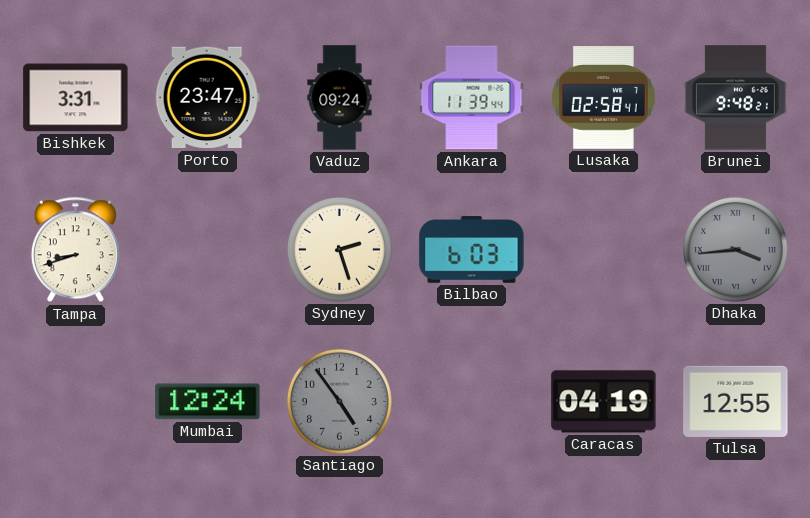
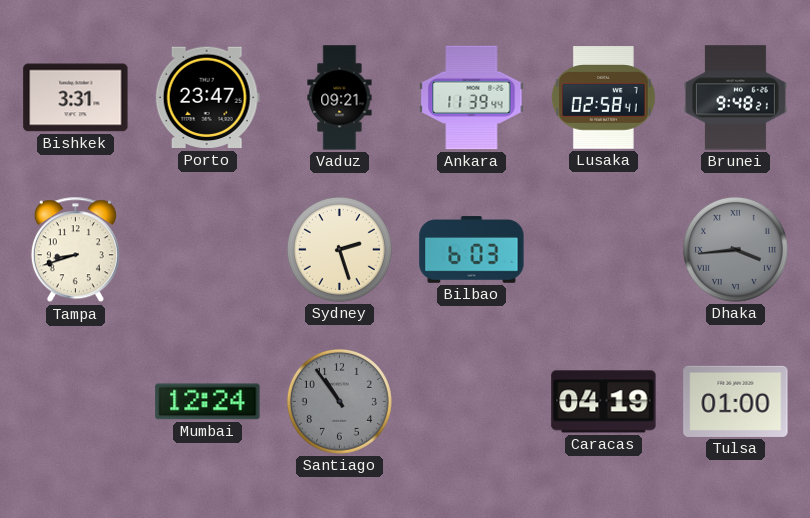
Vaduz: 09:24 -> 09:21
Santiago: 4:54 -> 10:54
Tulsa: 12:55 -> 01:00
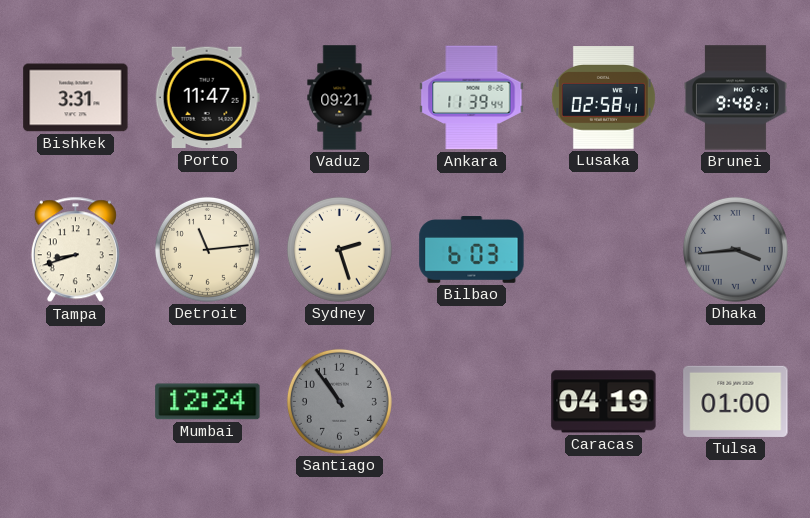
Porto: 23:47 -> 11:47
Detroit: none -> 11:14
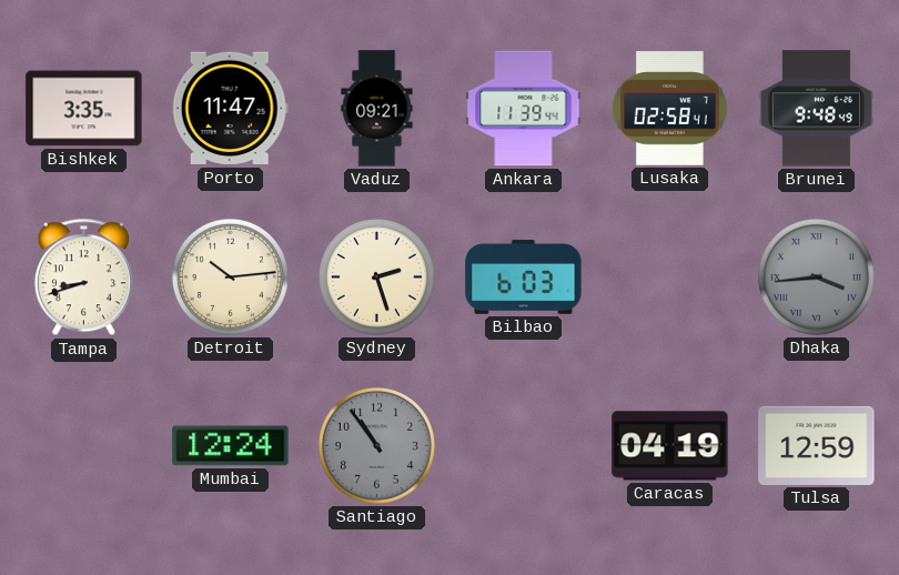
Bishkek: 3:31 -> 3:35
Brunei: 9:48:21 -> 9:48:49
Detroit: 11:14 -> 10:14
Tulsa: 01:00 -> 12:59
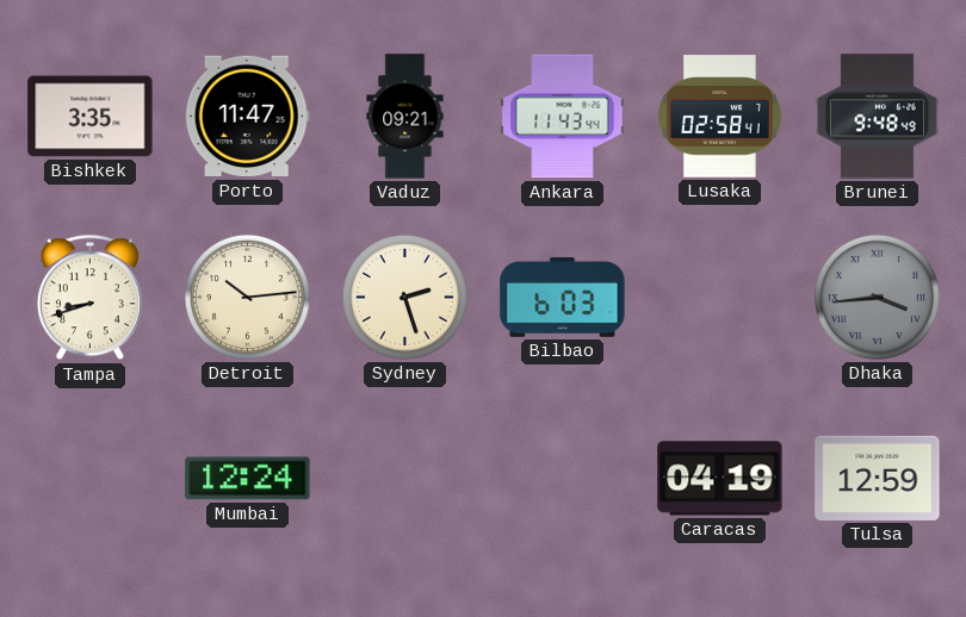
Ankara: 11:39 -> 11:43
Santiago: 10:54 -> none
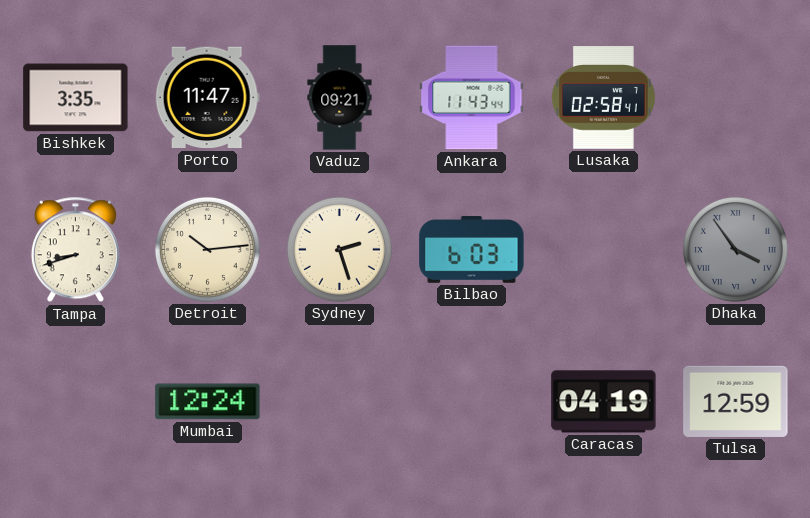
Brunei: 9:48 -> none
Dhaka: 3:44 -> 3:54
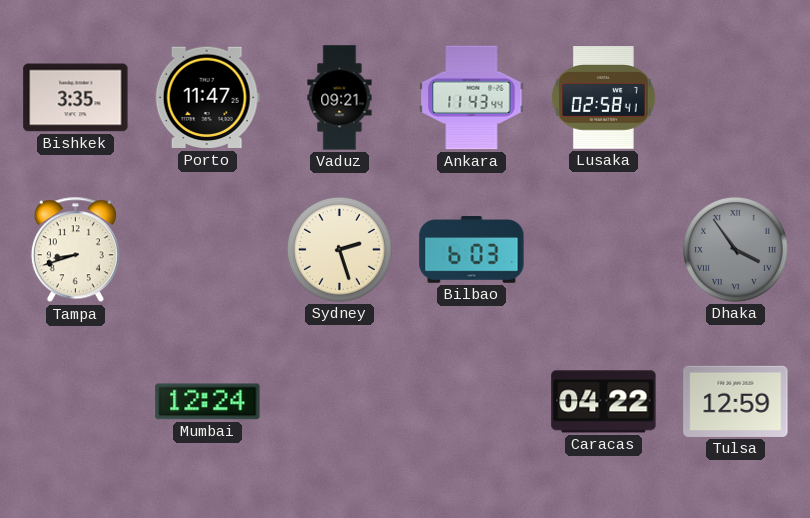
Detroit: 10:14 -> none
Caracas: 04:19 -> 04:22
